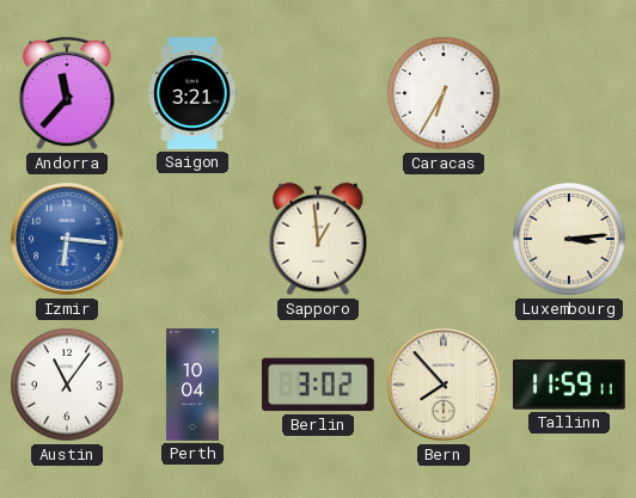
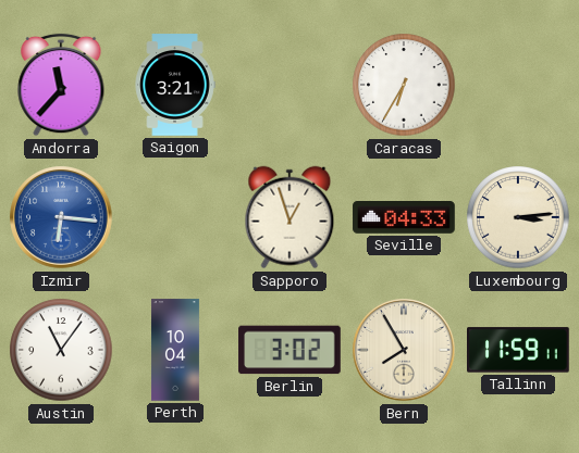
Sapporo: 12:59 -> 12:57
Seville: none -> 04:33
Bern: 7:53 -> 7:55
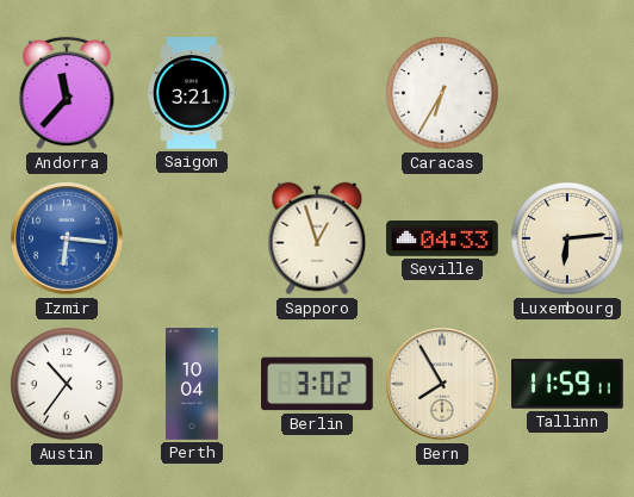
Luxembourg: 3:14 -> 6:14
Austin: 11:06 -> 10:36
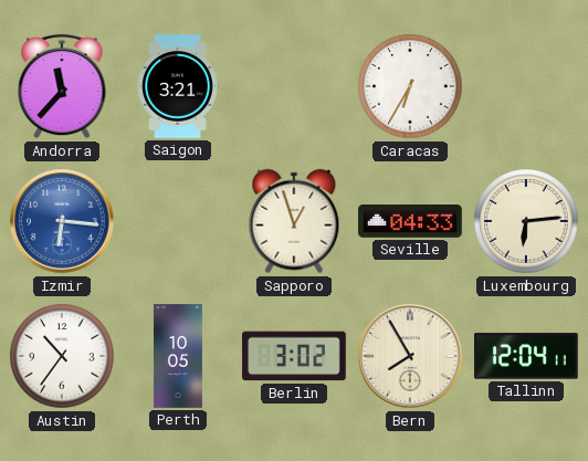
Perth: 10:04 -> 10:05
Tallinn: 11:59 -> 12:04
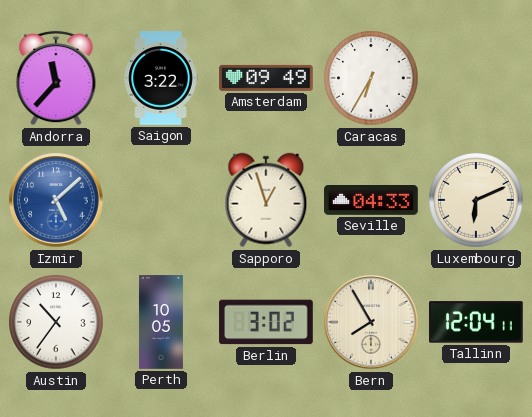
Saigon: 3:21 -> 3:22
Amsterdam: none -> 09:49
Izmir: 6:16 -> 5:08
Luxembourg: 6:14 -> 6:11
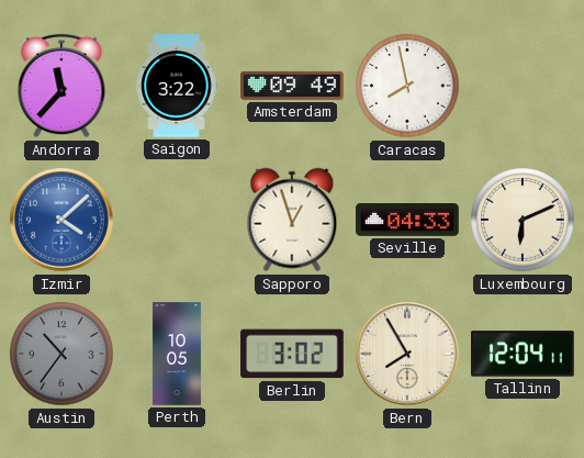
Caracas: 6:35 -> 7:58
Izmir: 5:08 -> 4:08
Austin dial: white -> grey
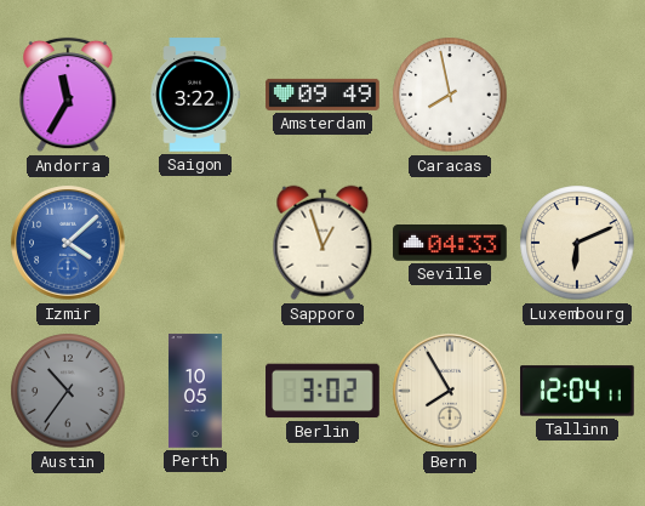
Andorra: 11:37 -> 11:35
